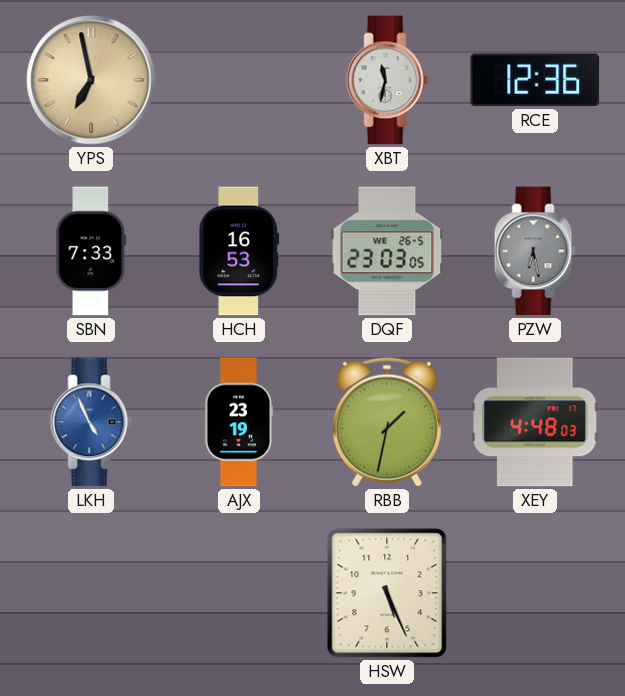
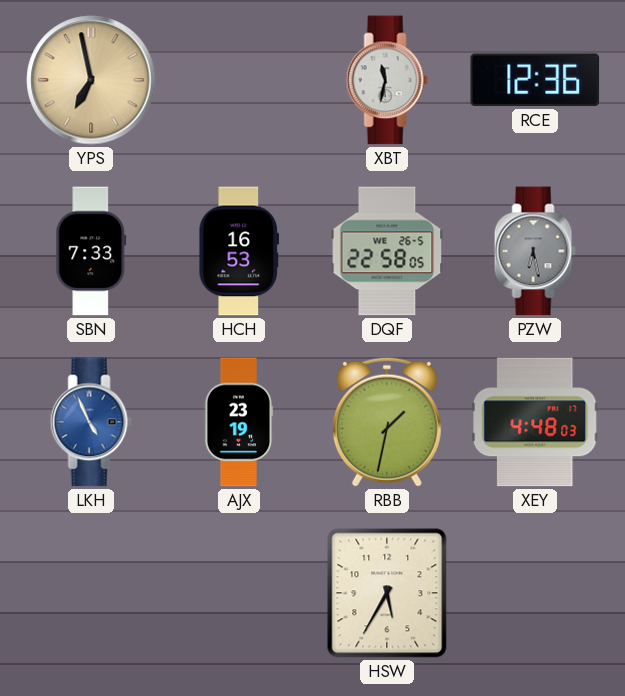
DQF: 23:03 -> 22:58
HSW: 5:26 -> 5:35
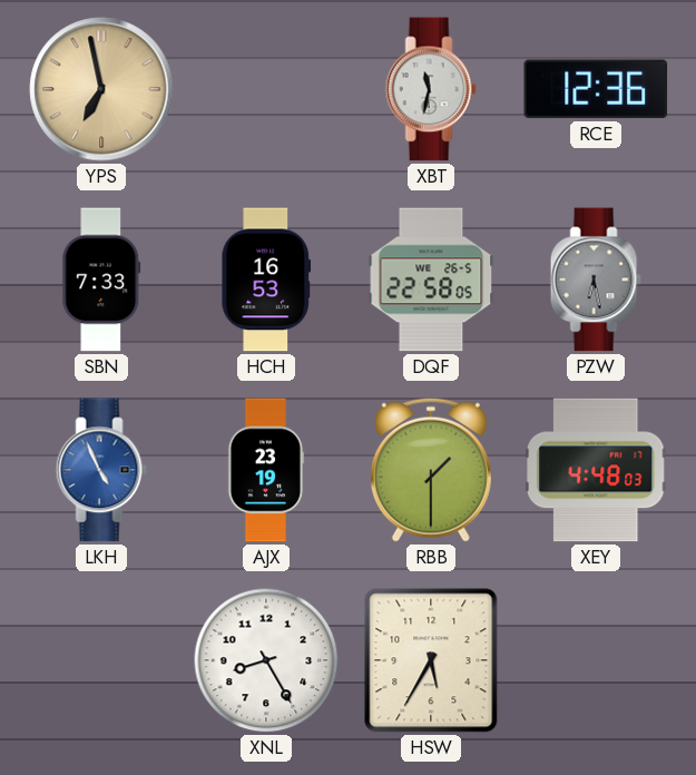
RBB: 1:32 -> 1:30
XNL: none -> 8:25
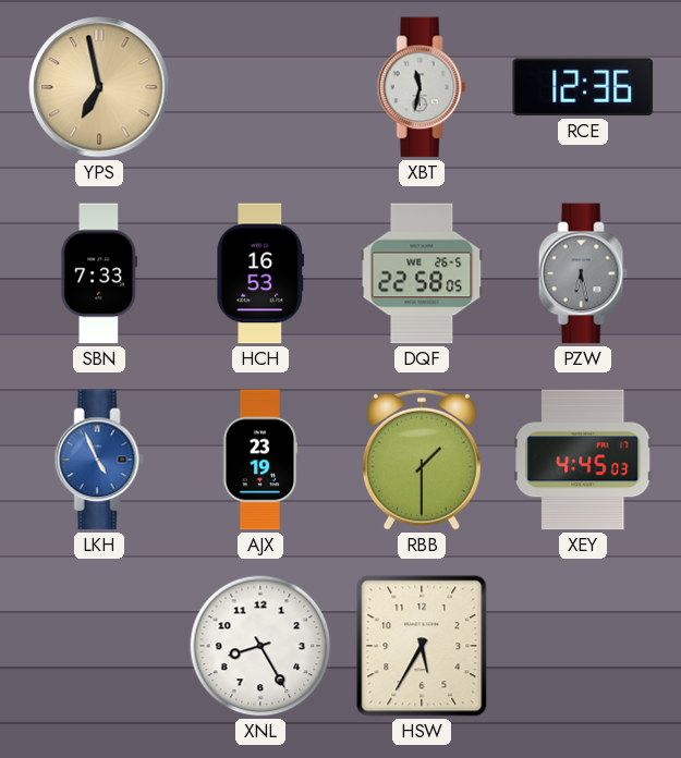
XEY: 4:48 -> 4:45
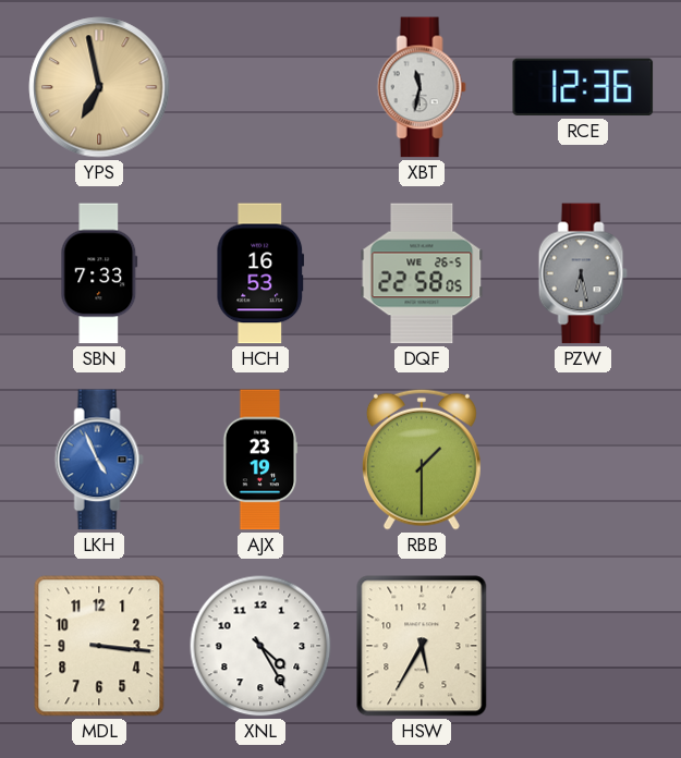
XEY: 4:45 -> none
MDL: none -> 3:16
XNL: 8:25 -> 4:25
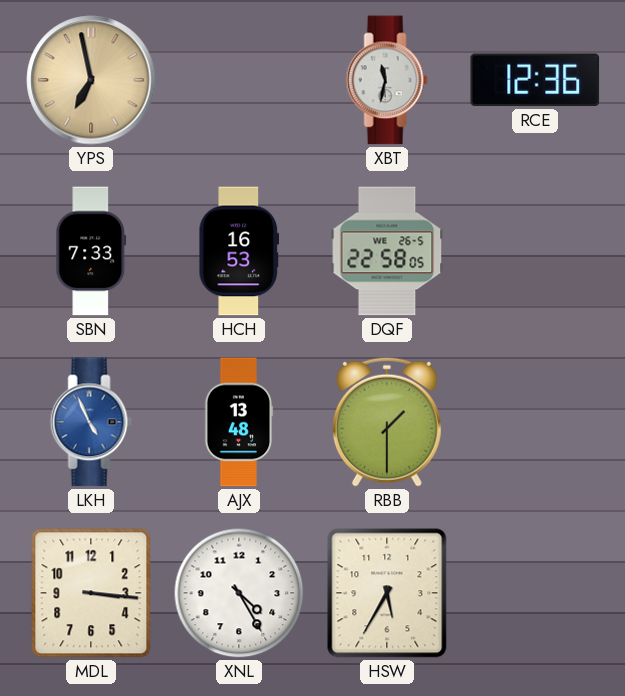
PZW: 6:28 -> none
AJX: 23:19 -> 13:48
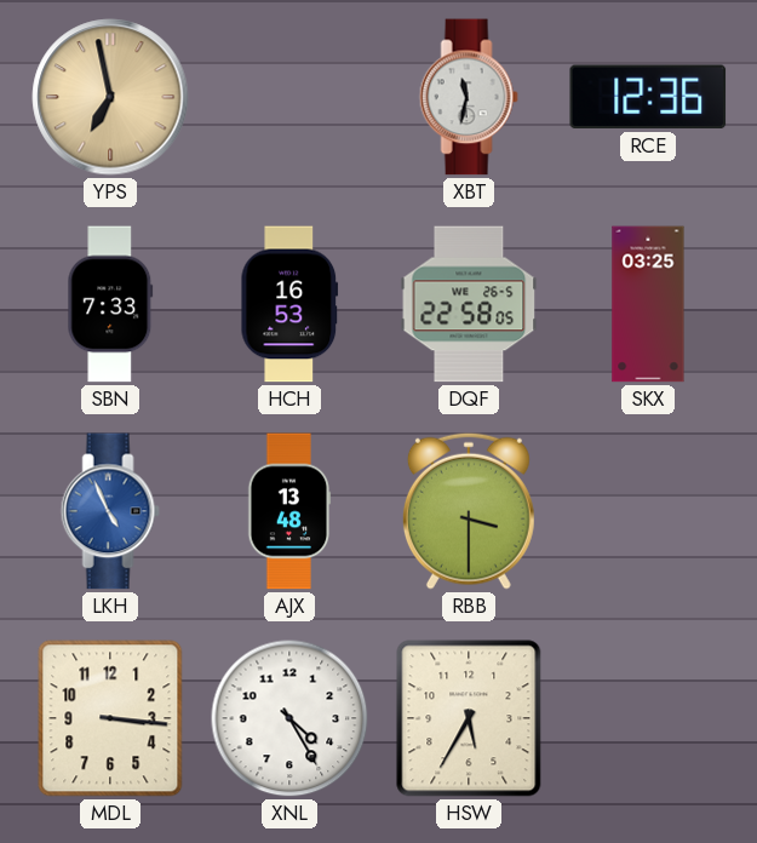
SKX: none -> 03:25
RBB: 1:30 -> 3:30
